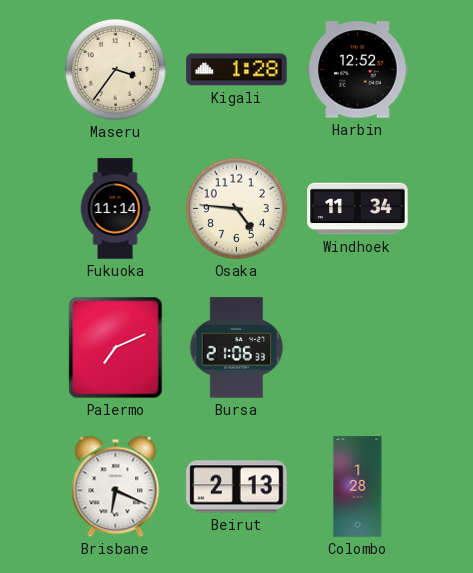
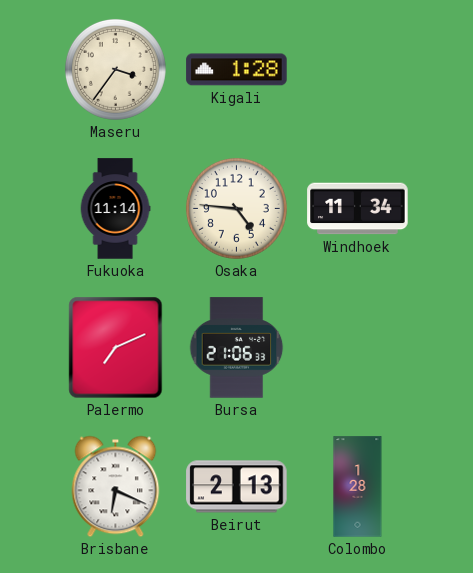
Harbin: 12:52 -> none
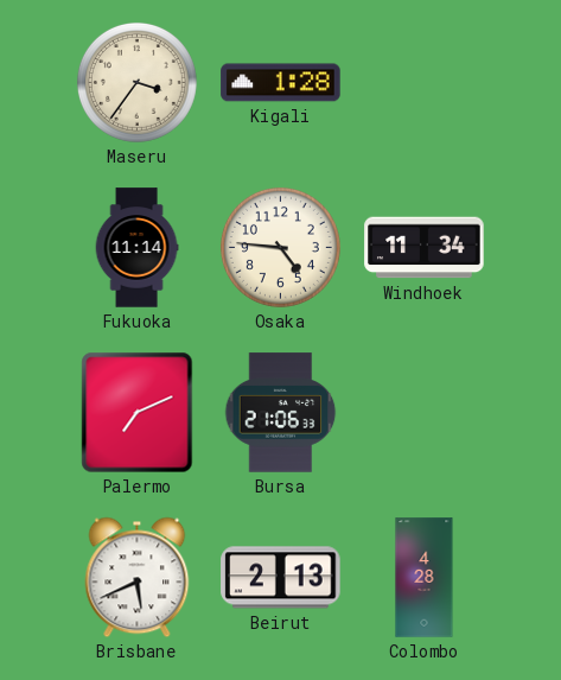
Brisbane: 6:19 -> 5:41
Colombo: 1:28 -> 4:28
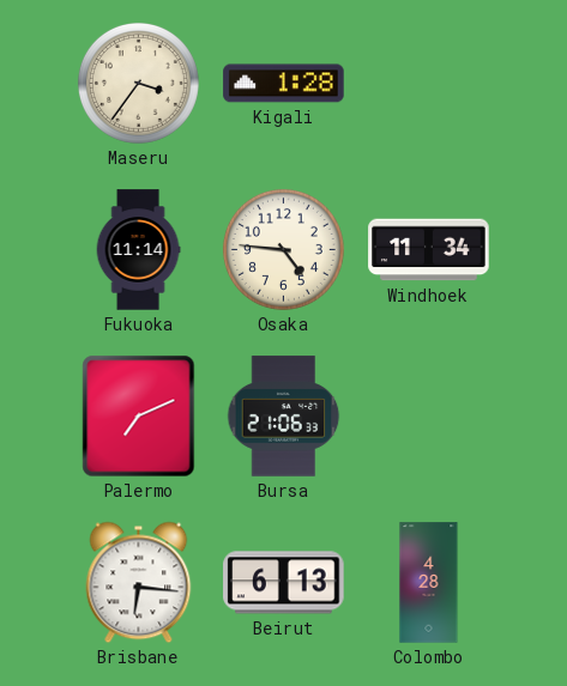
Brisbane: 5:41 -> 6:16
Beirut: 2:13 -> 6:13
